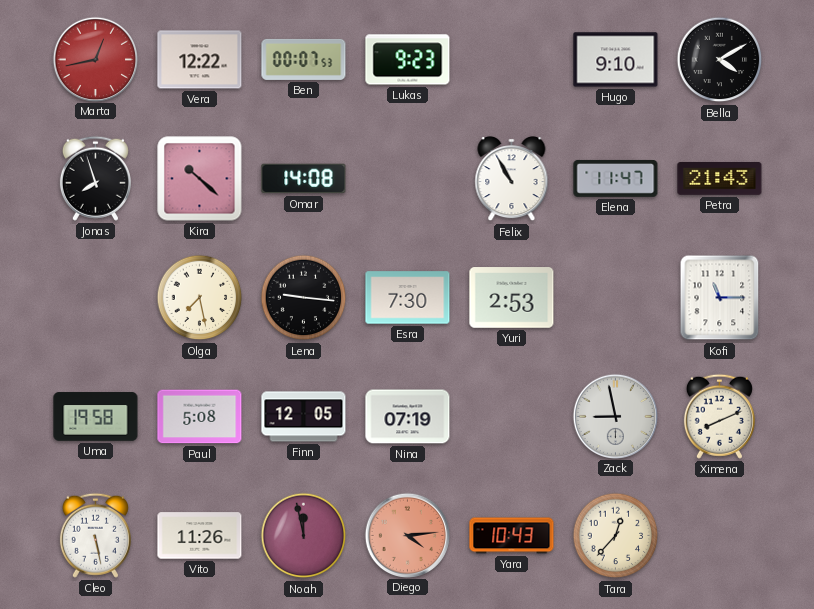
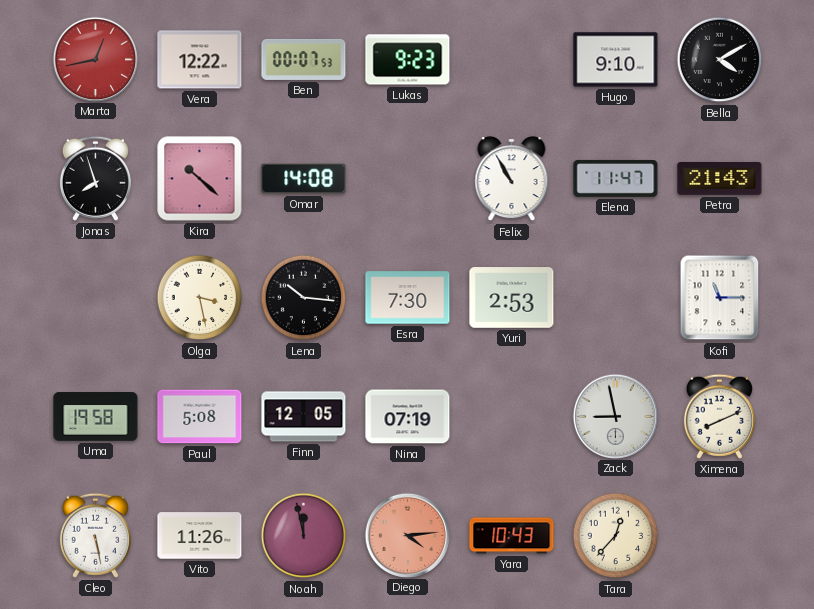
Olga: 7:28 -> 3:28
Lena: 9:16 -> 10:16
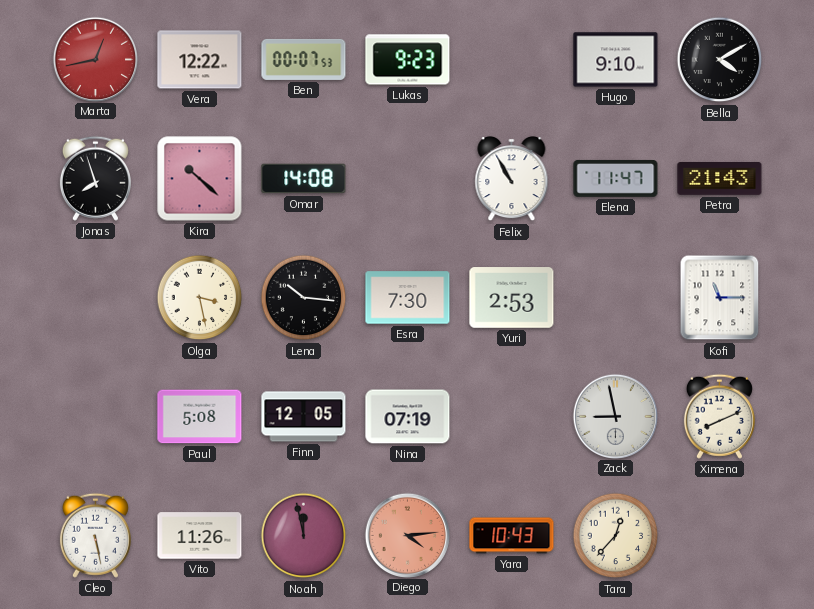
Uma: 19:58 -> none
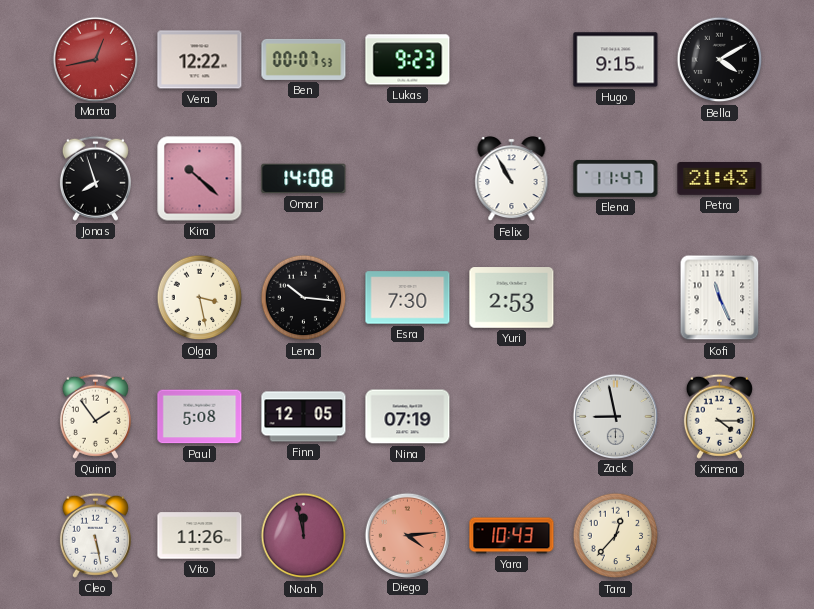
Hugo: 9:10 -> 9:15
Kofi: 11:15 -> 11:26
Quinn: none -> 1:54
Ximena: 8:11 -> 4:15
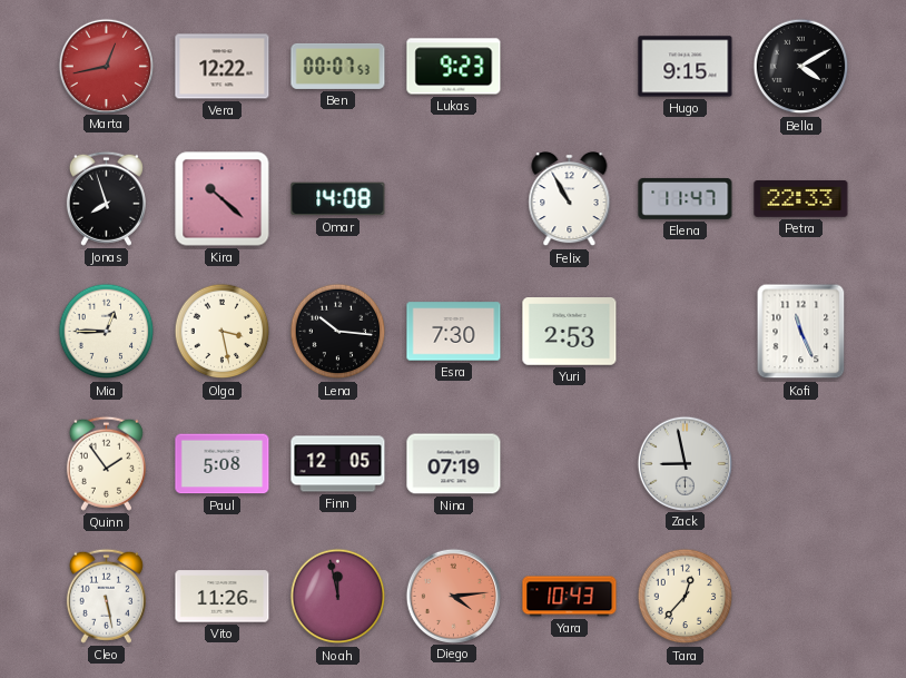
Petra: 21:43 -> 22:33
Mia: none -> 12:45
Ximena: 4:15 -> none
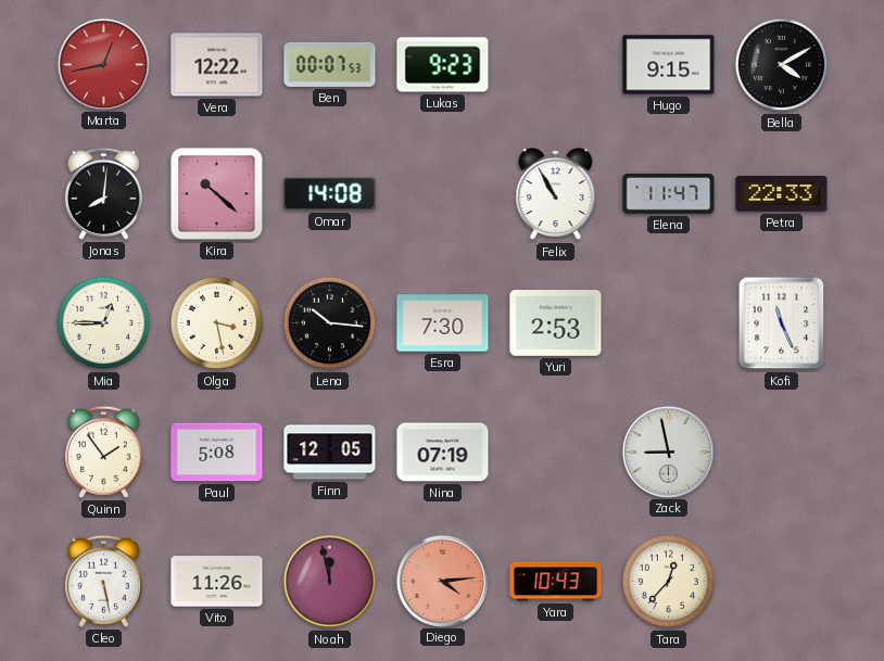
Jonas: 7:57 -> 8:01
